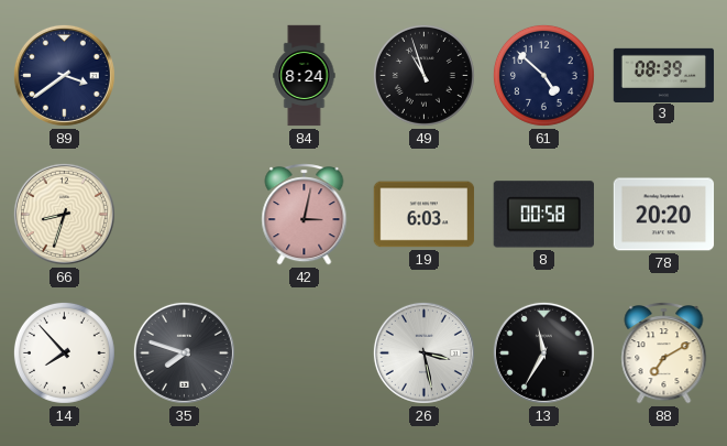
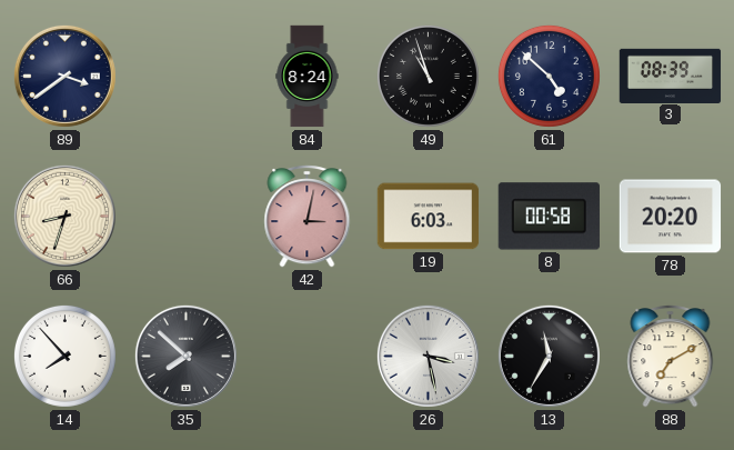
35: 7:48 -> 7:52
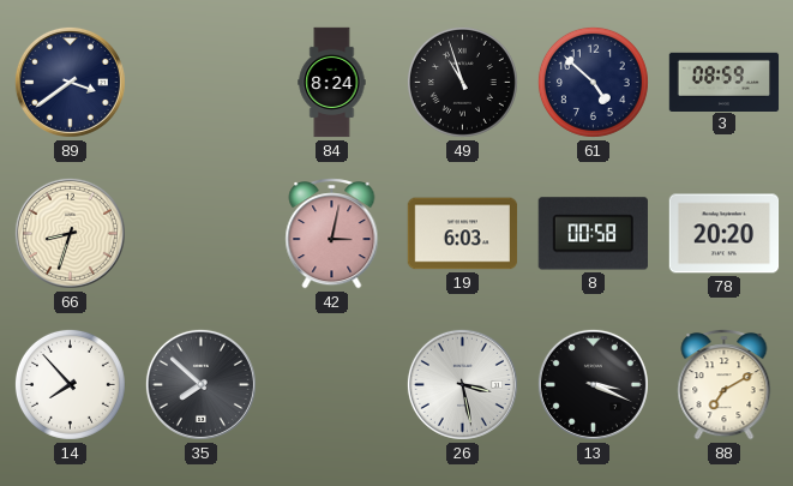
3: 08:39 -> 08:59
13: 11:35 -> 3:19
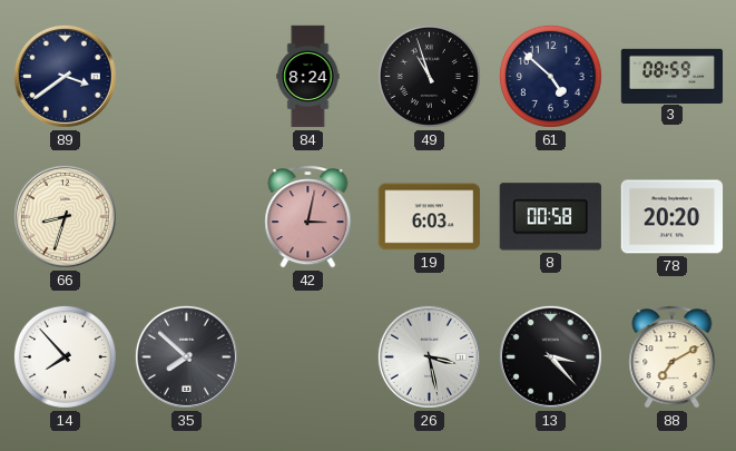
13: 3:19 -> 3:23
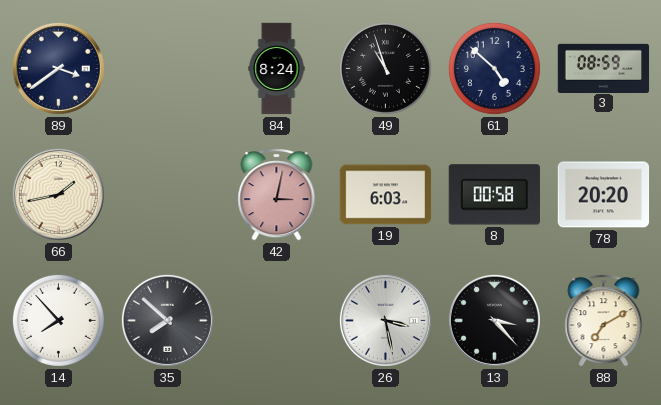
66: 8:33 -> 1:43
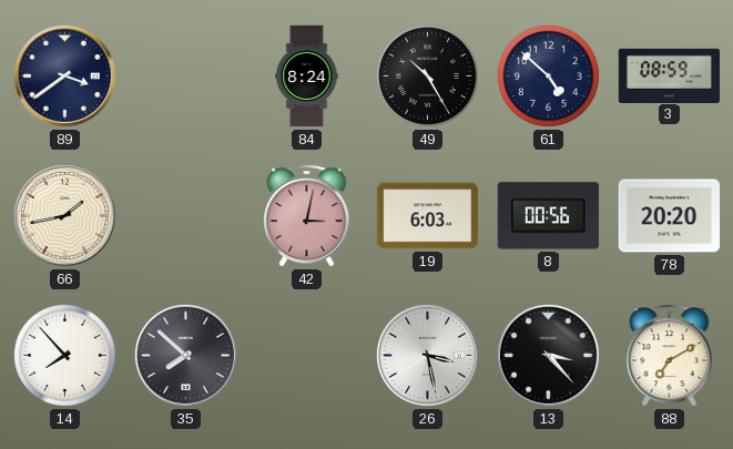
49: 10:57 -> 10:25
8: 00:58 -> 00:56
